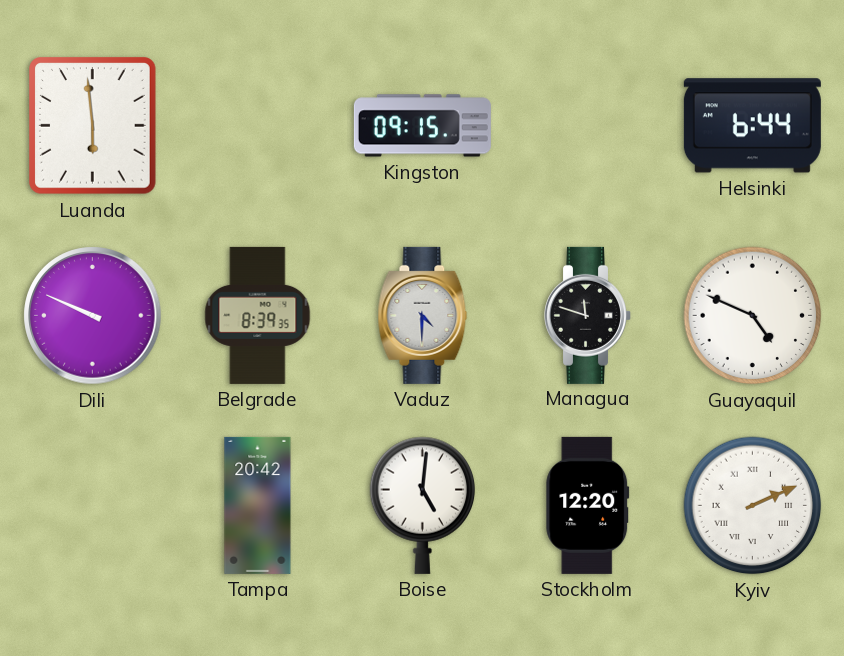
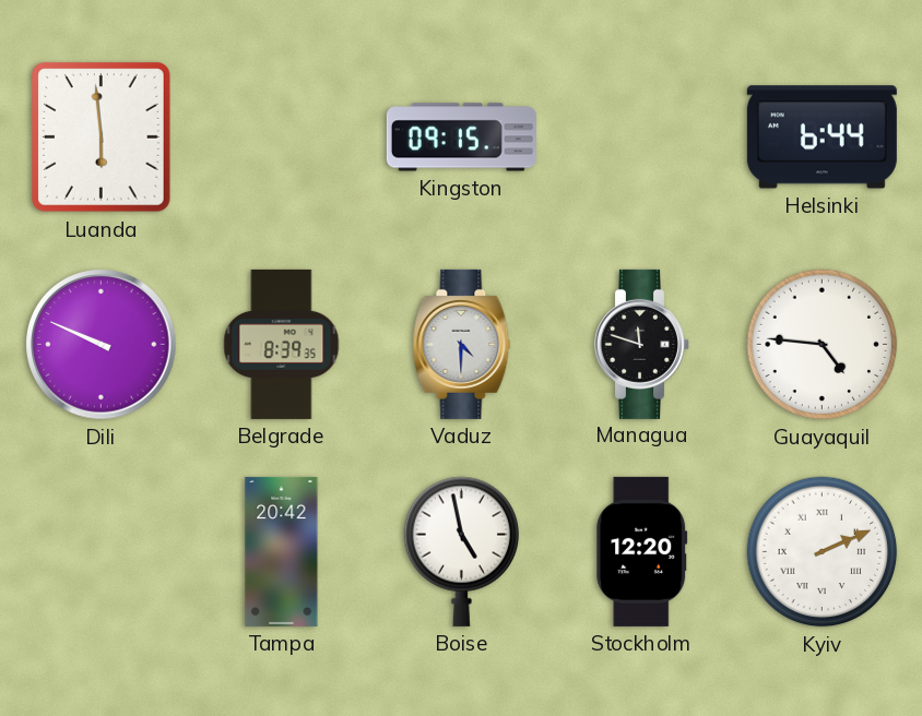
Guayaquil: 4:49 -> 4:46
Boise: 5:01 -> 4:58
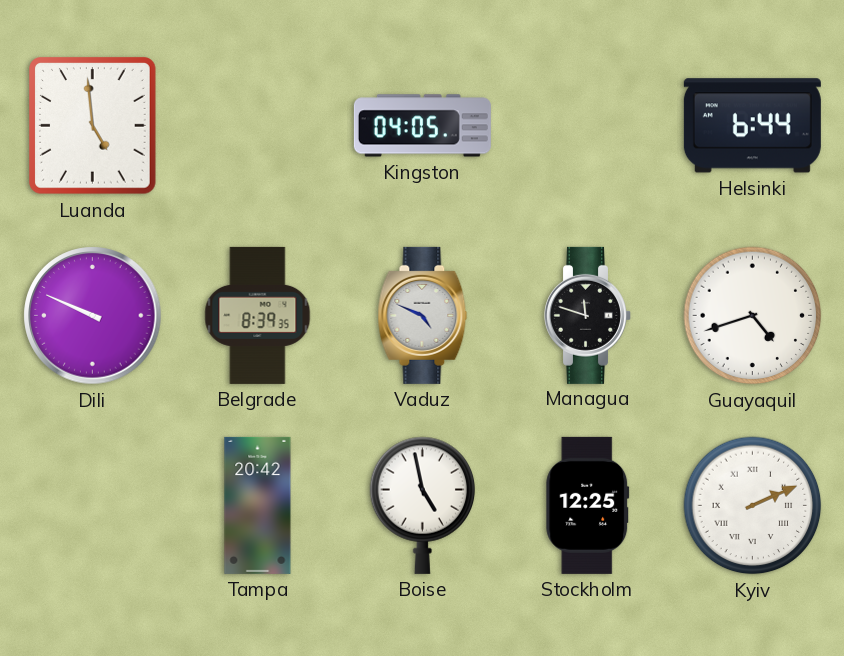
Luanda: 5:59 -> 4:59
Kingston: 09:15 -> 04:05
Vaduz: 4:30 -> 4:49
Guayaquil: 4:46 -> 4:42
Stockholm: 12:20 -> 12:25
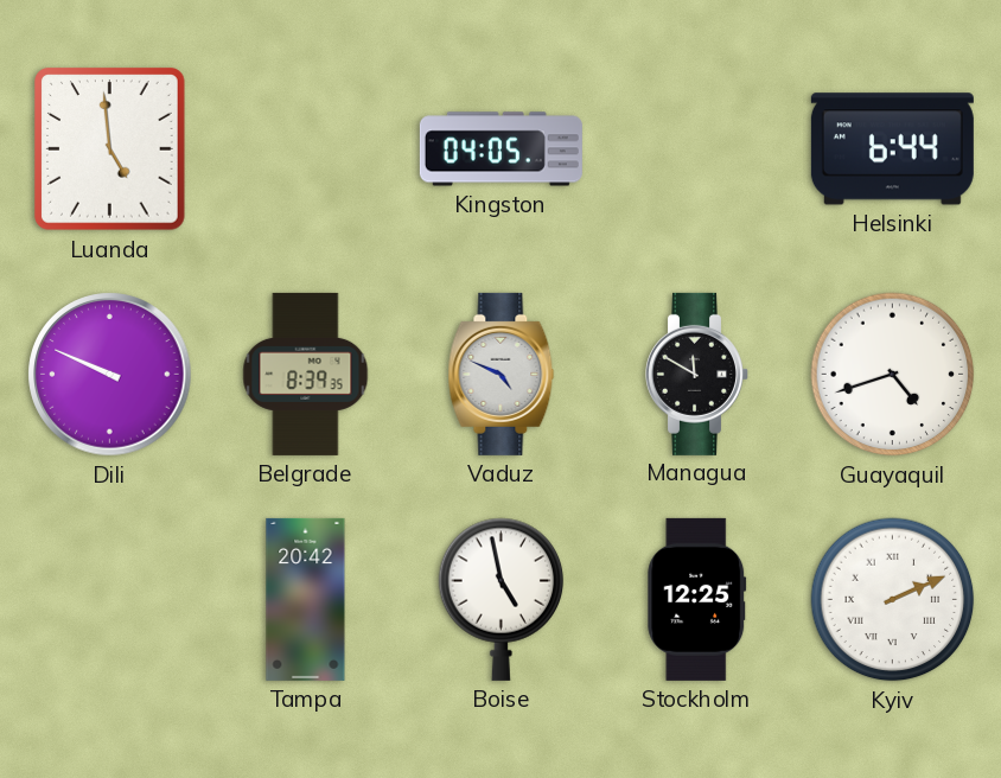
Managua: 11:48 -> 11:50
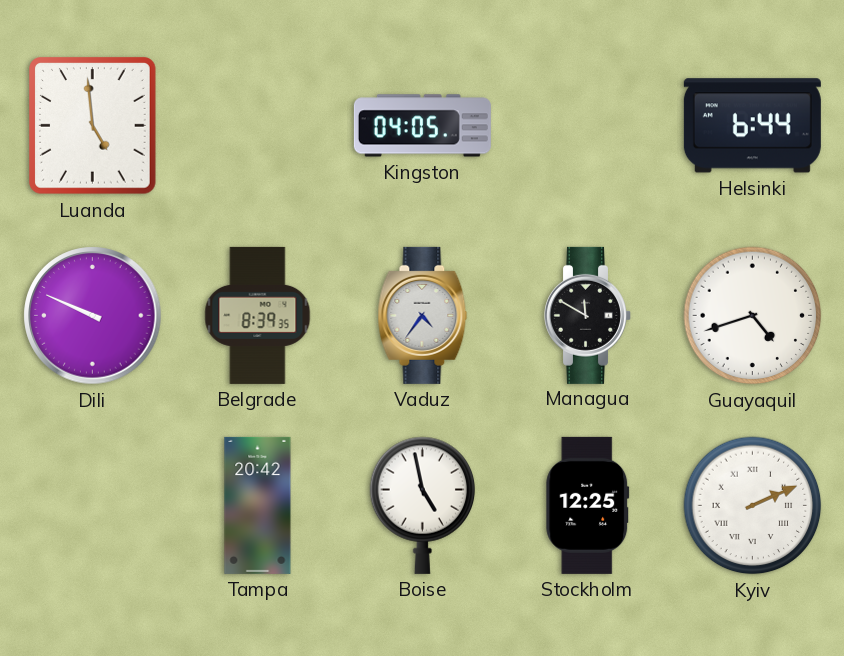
Vaduz: 4:49 -> 4:36
